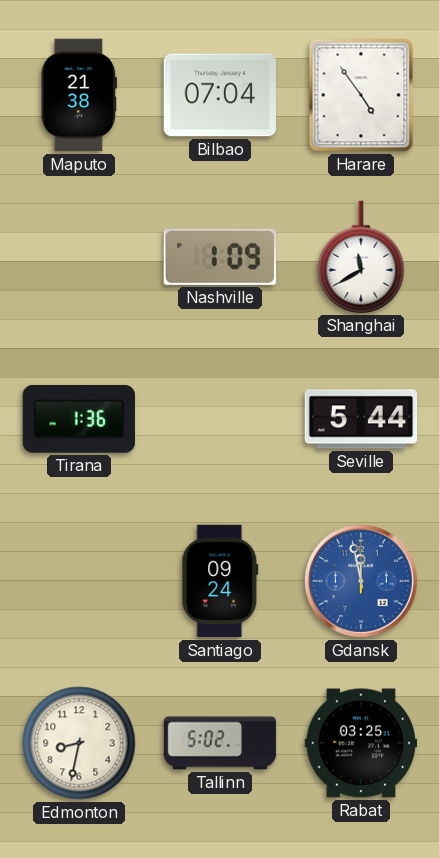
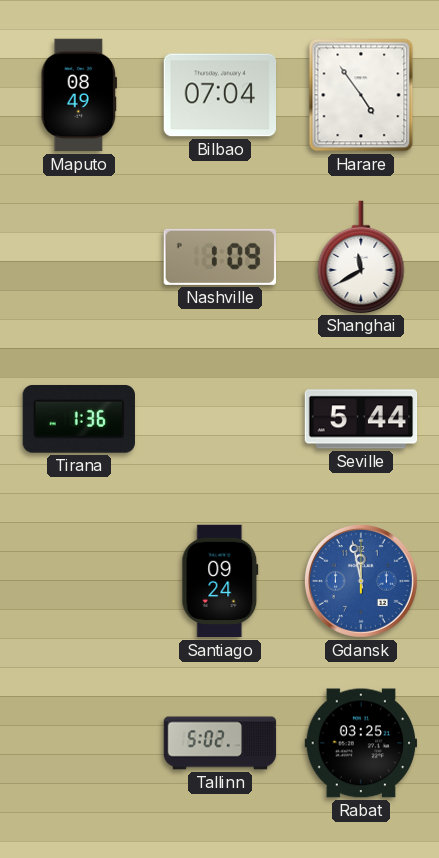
Maputo: 21:38 -> 08:49
Edmonton: 8:32 -> none
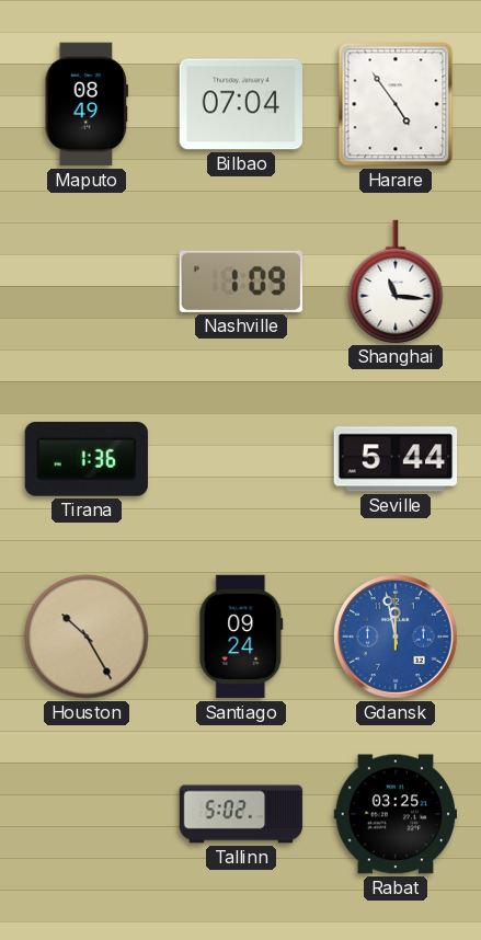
Shanghai: 11:40 -> 11:16
Houston: none -> 10:25
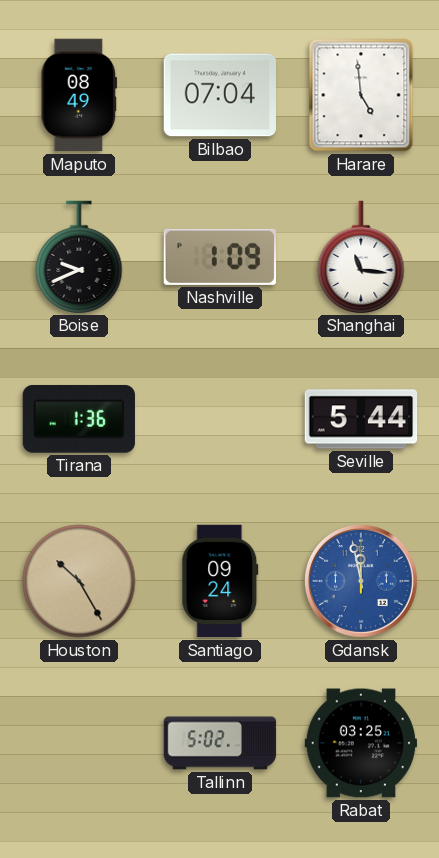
Harare: 4:54 -> 4:59
Boise: none -> 9:41
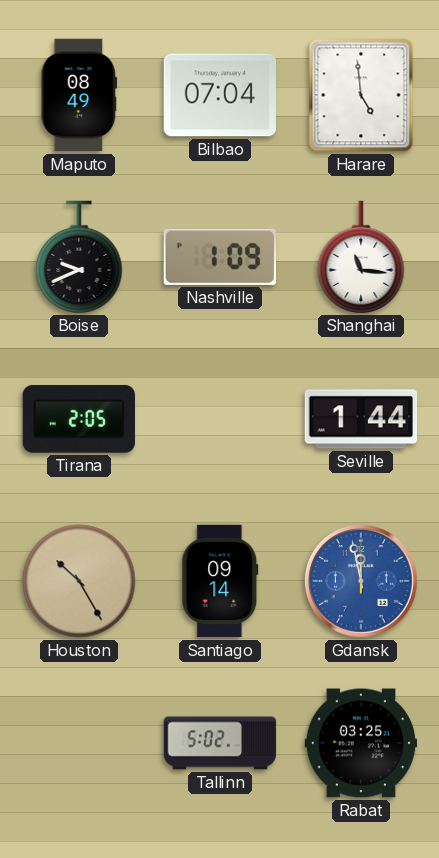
Tirana: 1:36 -> 2:05
Seville: 5:44 -> 1:44
Santiago: 09:24 -> 09:14
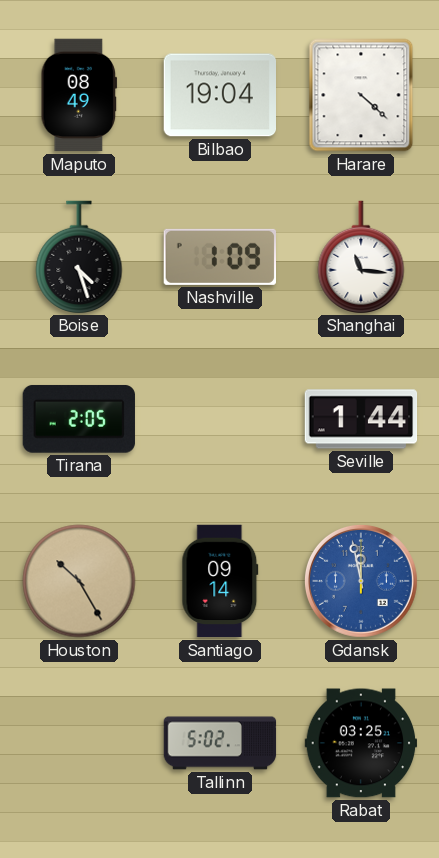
Bilbao: 07:04 -> 19:04
Harare: 4:59 -> 4:22
Boise: 9:41 -> 4:27
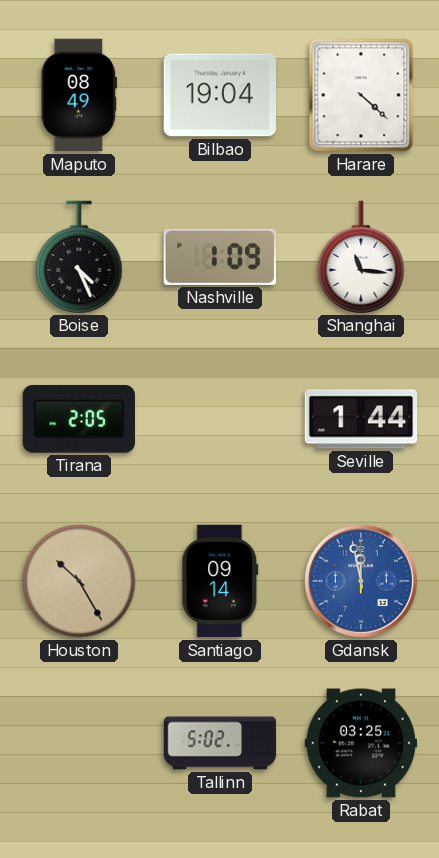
Boise: 4:27 -> 4:26
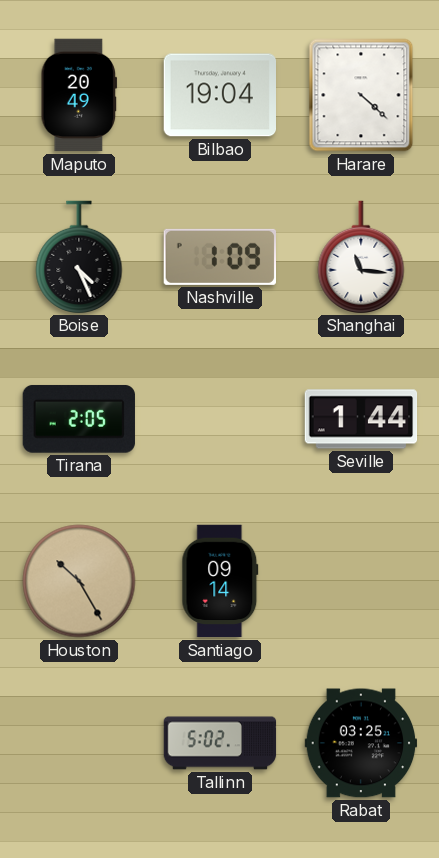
Maputo: 08:49 -> 20:49
Gdansk: 11:58 -> none
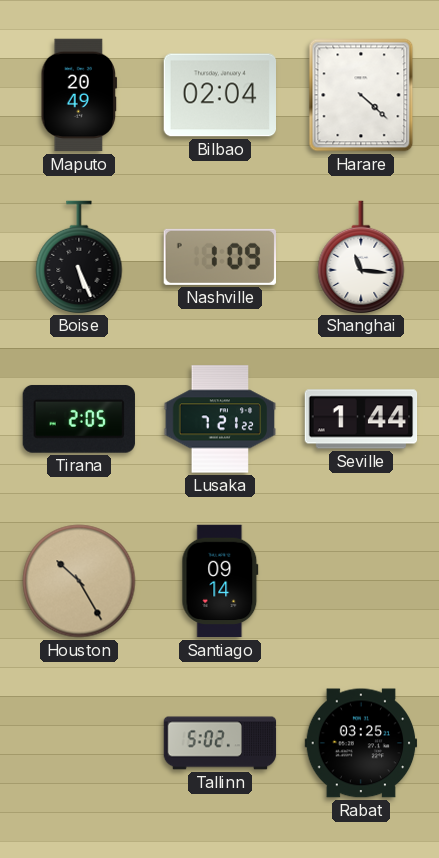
Bilbao: 19:04 -> 02:04
Boise: 4:26 -> 5:26
Lusaka: none -> 7:21
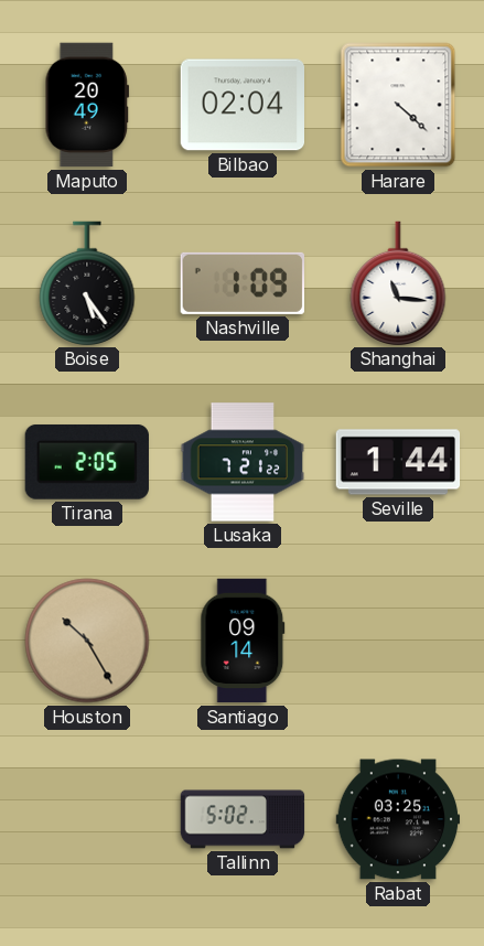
Boise: 5:26 -> 5:24
